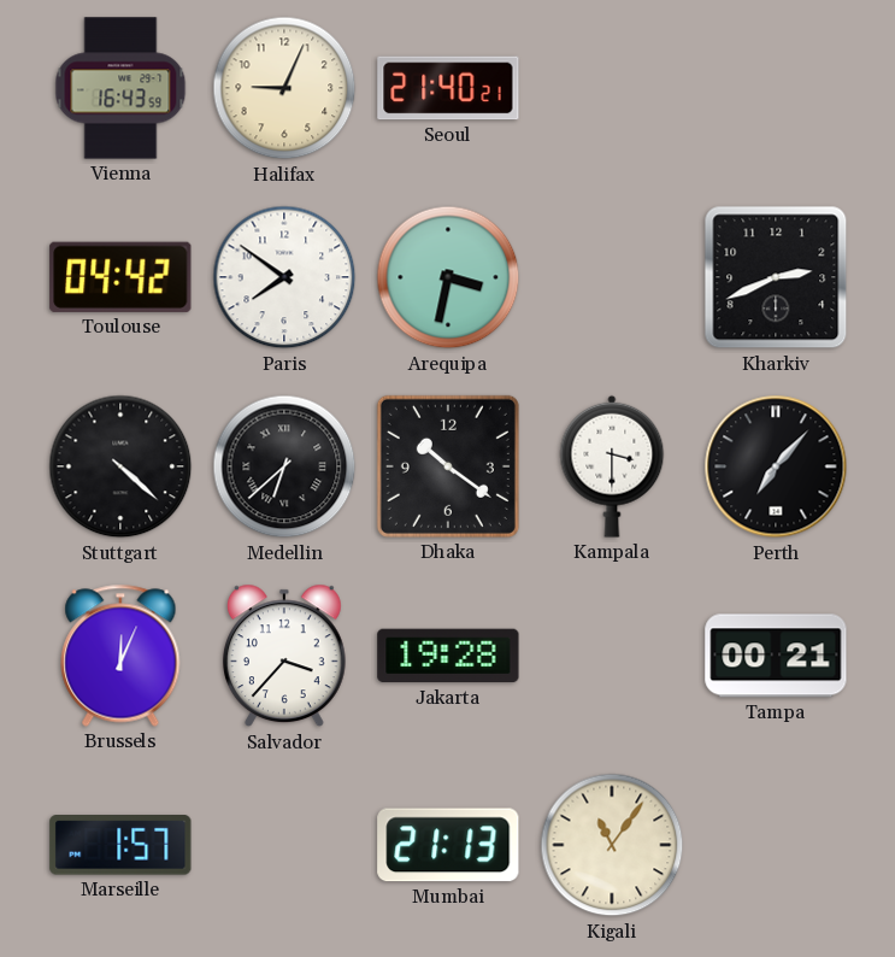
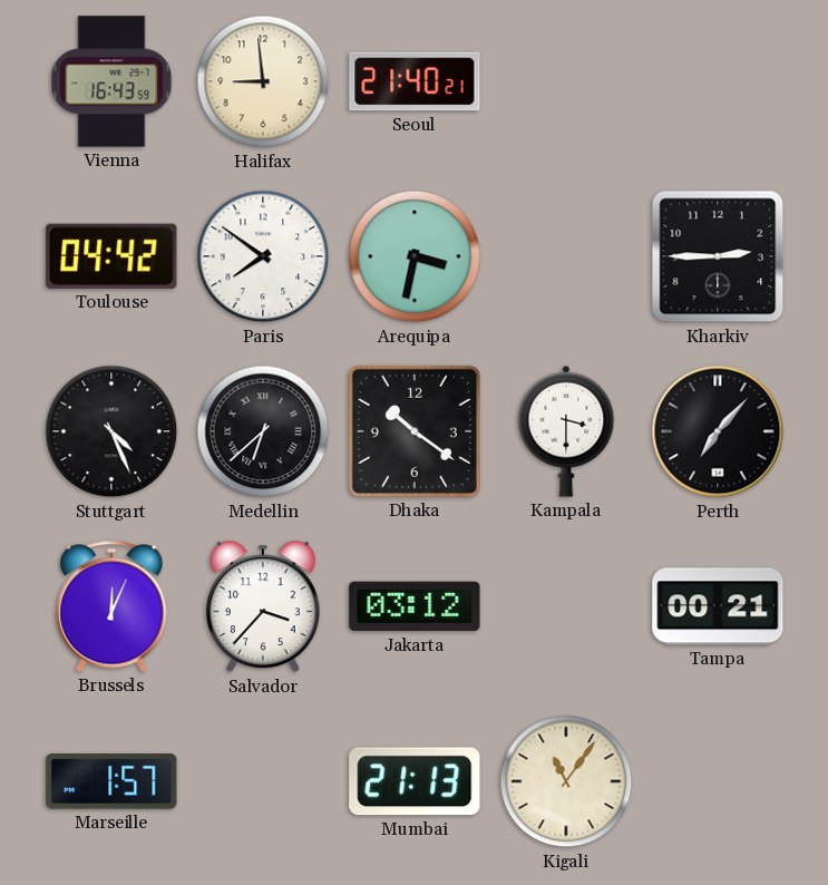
Halifax: 9:04 -> 8:59
Kharkiv: 2:41 -> 2:45
Stuttgart: 4:22 -> 4:26
Jakarta: 19:28 -> 03:12
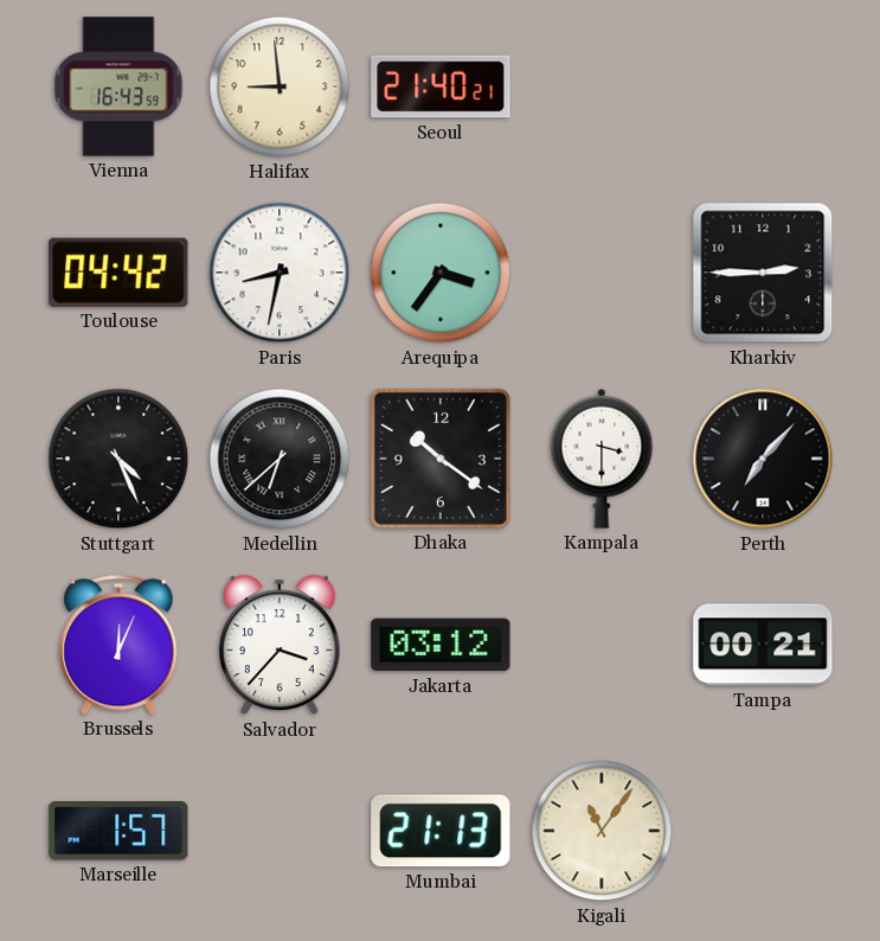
Paris: 7:51 -> 8:32
Arequipa: 3:32 -> 3:36
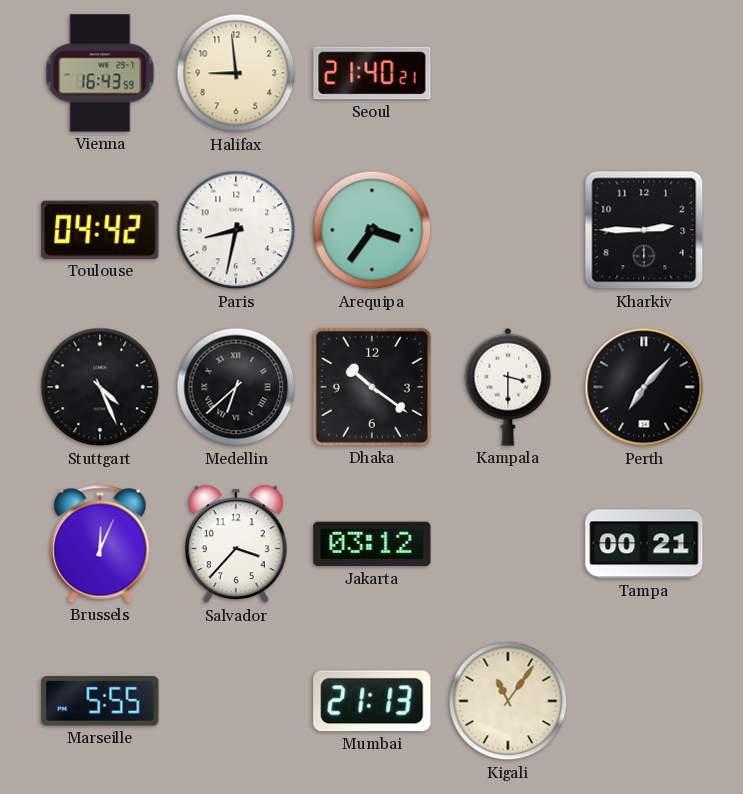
Marseille: 1:57 -> 5:55
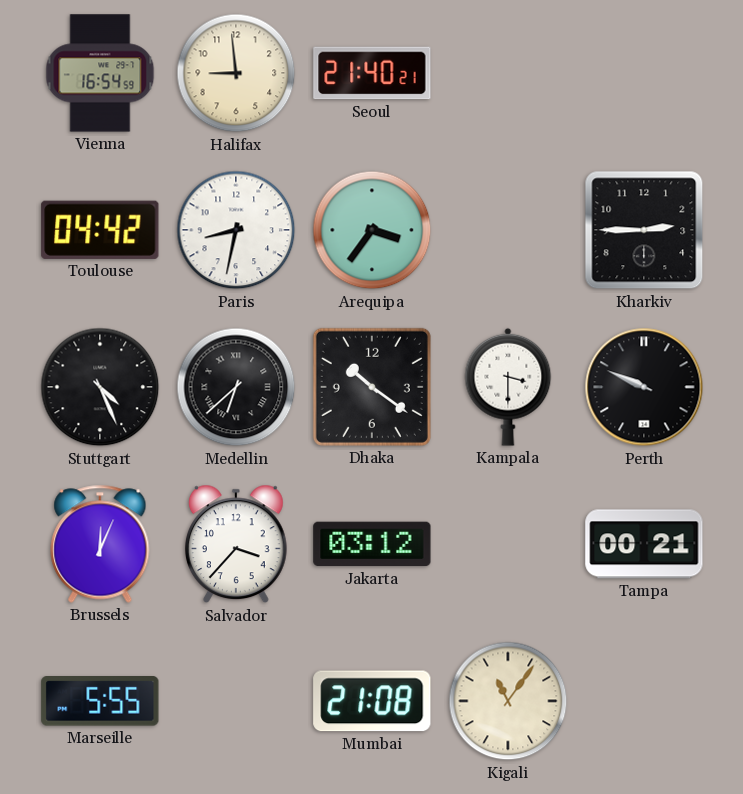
Vienna: 16:43 -> 16:54
Perth: 7:07 -> 9:49
Mumbai: 21:13 -> 21:08
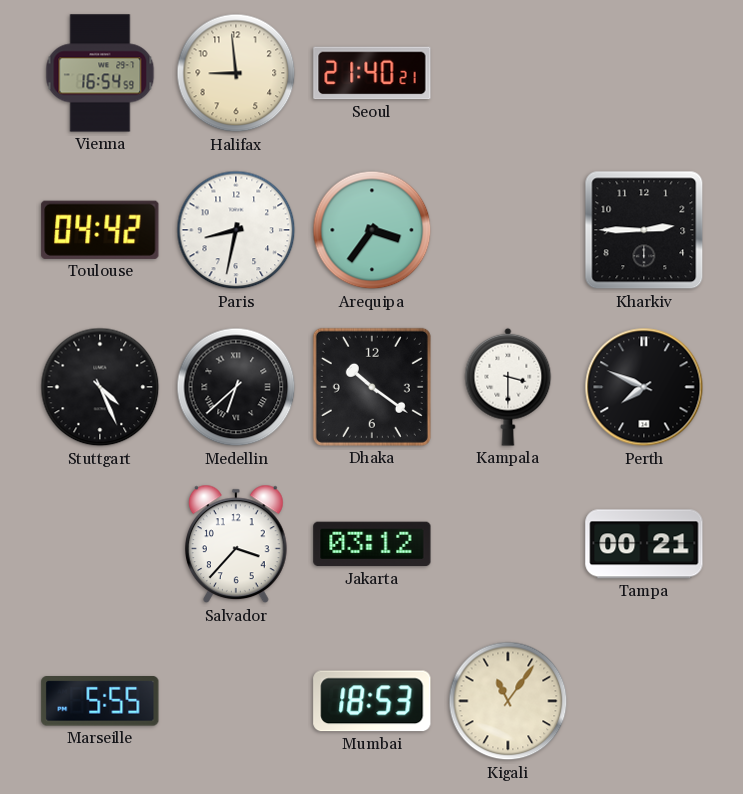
Perth: 9:49 -> 7:49
Brussels: 12:04 -> none
Mumbai: 21:08 -> 18:53
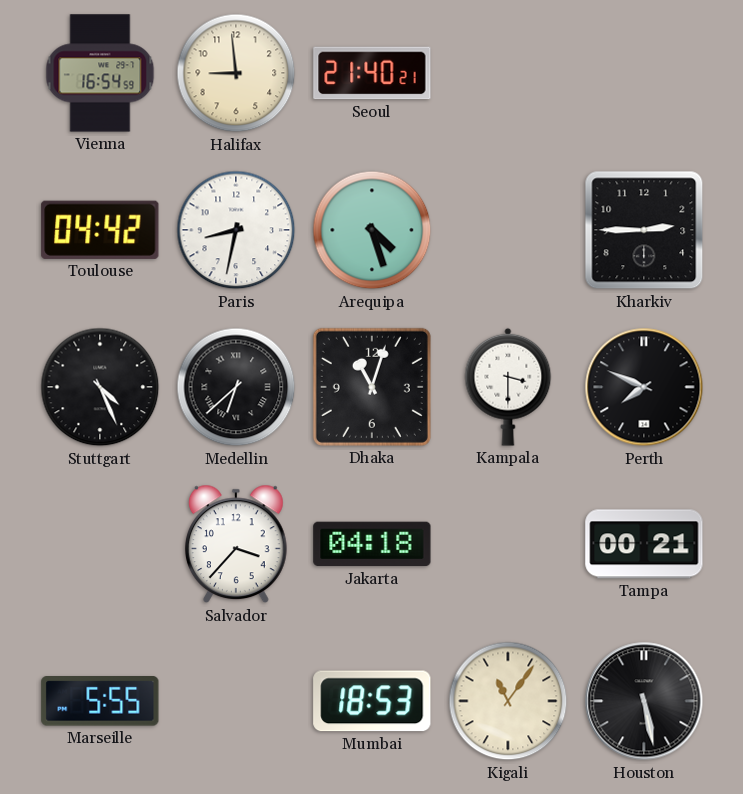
Arequipa: 3:36 -> 4:27
Dhaka: 10:21 -> 11:03
Jakarta: 03:12 -> 04:18
Houston: none -> 5:28
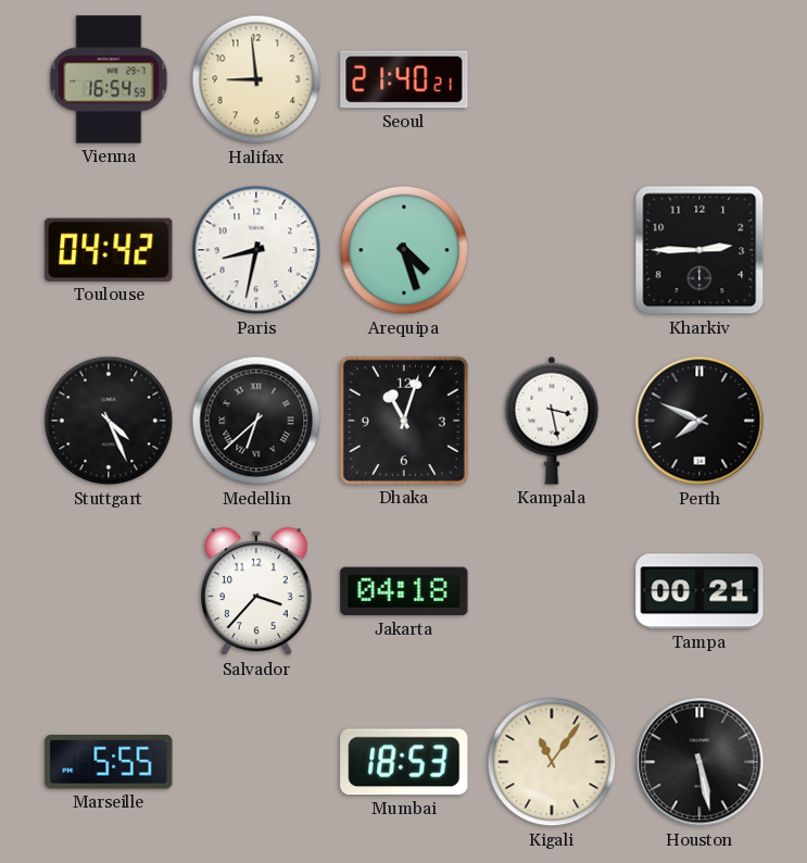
Kampala: 3:30 -> 3:28
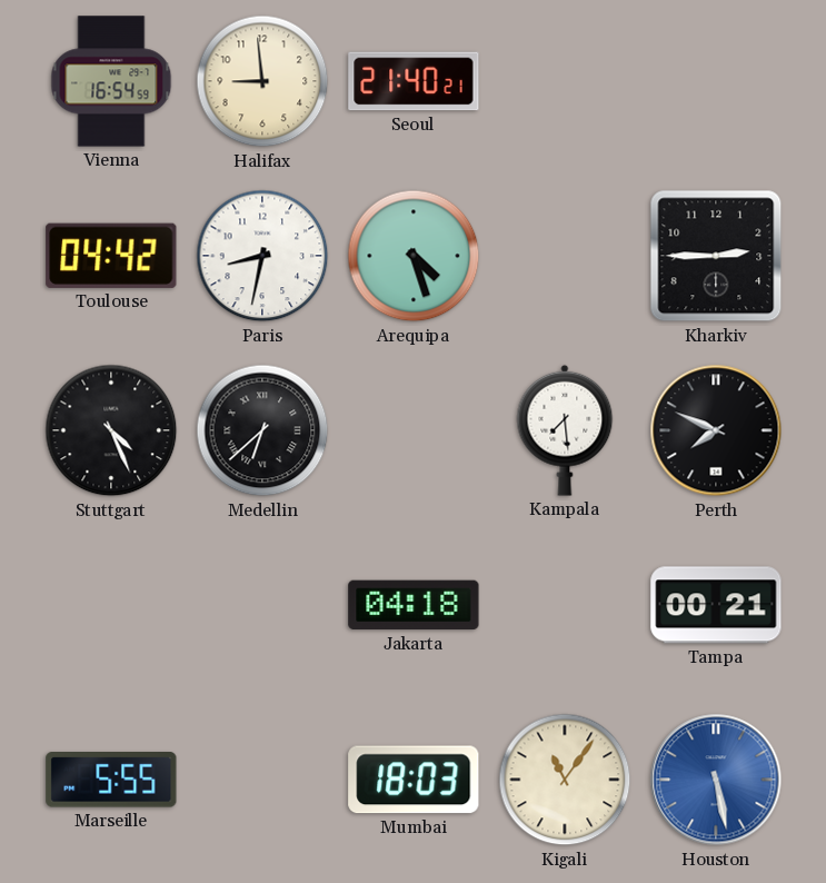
Dhaka: 11:03 -> none
Kampala: 3:28 -> 7:29
Salvador: 3:37 -> none
Mumbai: 18:53 -> 18:03
Houston dial: black -> blue
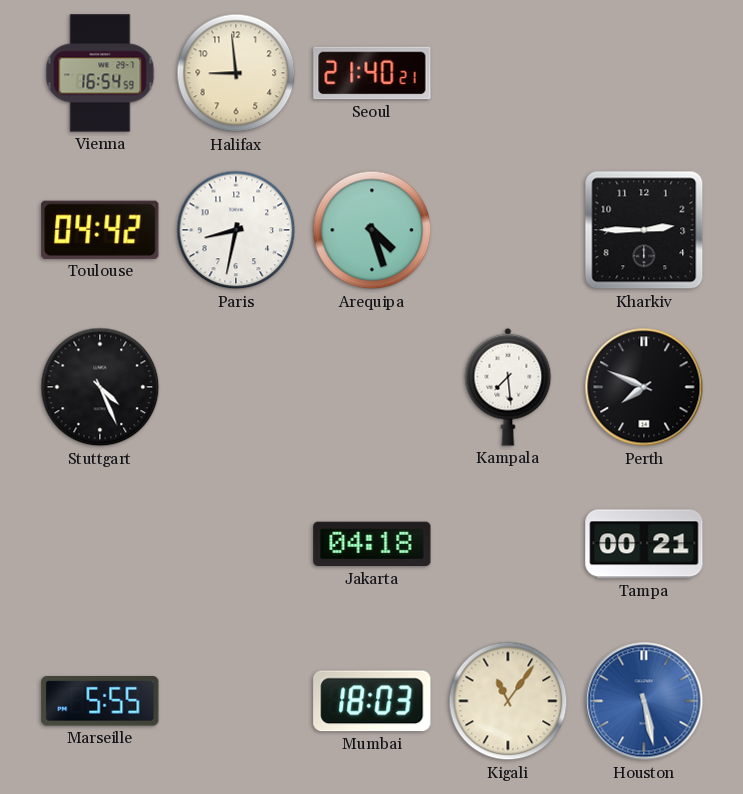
Medellin: 6:38 -> none
